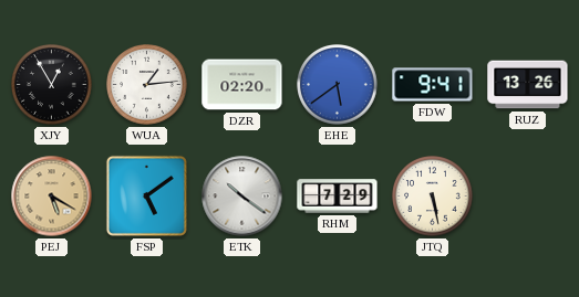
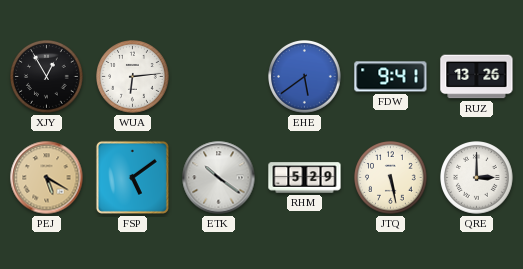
WUA: 1:14 -> 6:14
DZR: 02:20 -> none
RHM: 7:29 -> 5:29
QRE: none -> 3:00
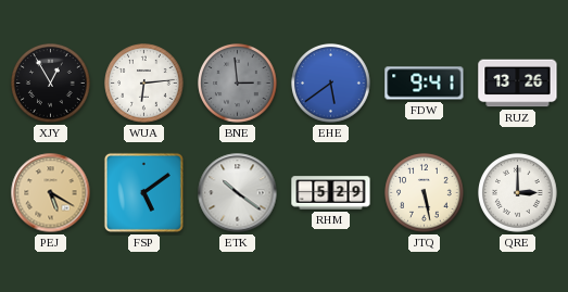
BNE: none -> 2:59
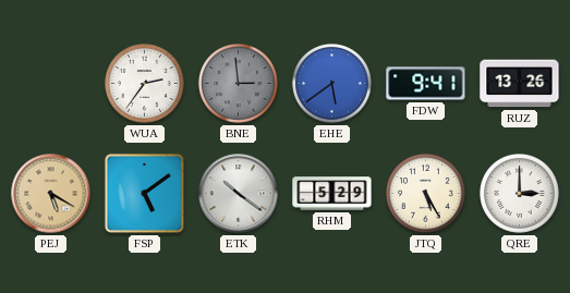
XJY: 12:55 -> none
WUA: 6:14 -> 2:36
JTQ: 5:28 -> 5:25
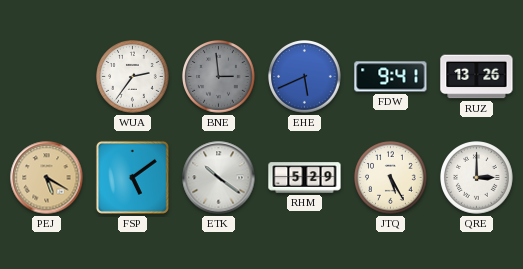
EHE: 5:39 -> 5:41
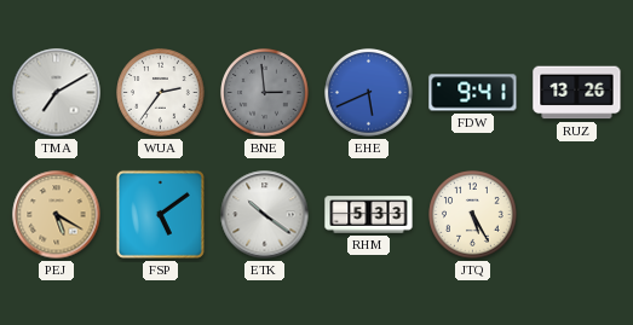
TMA: none -> 7:10
RHM: 5:29 -> 5:33
QRE: 3:00 -> none
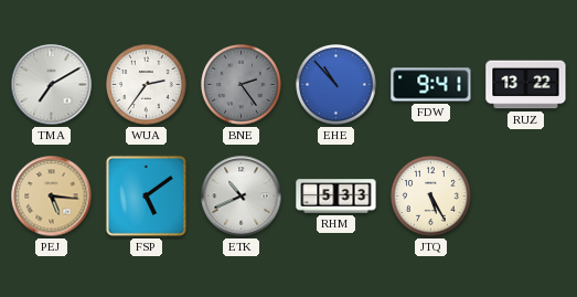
BNE: 2:59 -> 2:24
EHE: 5:41 -> 10:53
RUZ: 13:26 -> 13:22
PEJ: 5:20 -> 5:16
ETK: 10:21 -> 10:41
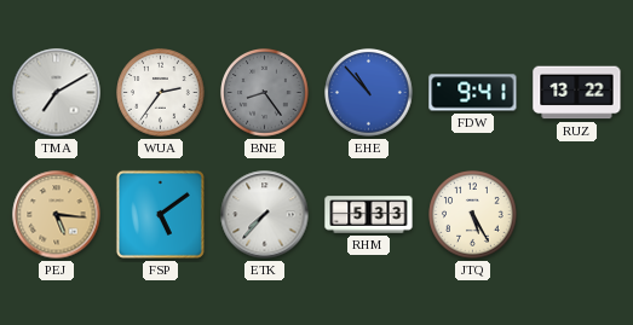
BNE: 2:24 -> 8:24
ETK: 10:41 -> 7:37
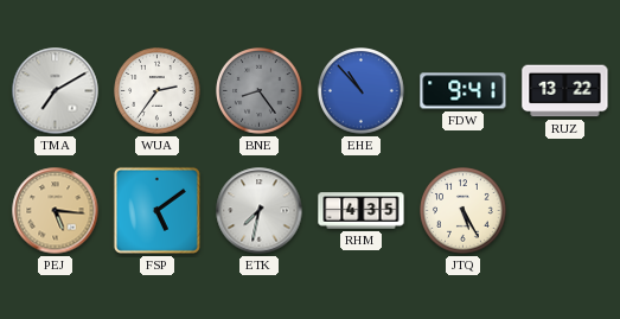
ETK: 7:37 -> 7:32
RHM: 5:33 -> 4:35
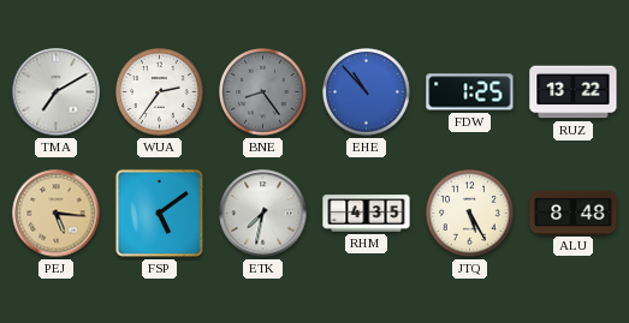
FDW: 9:41 -> 1:25
ALU: none -> 8:48
